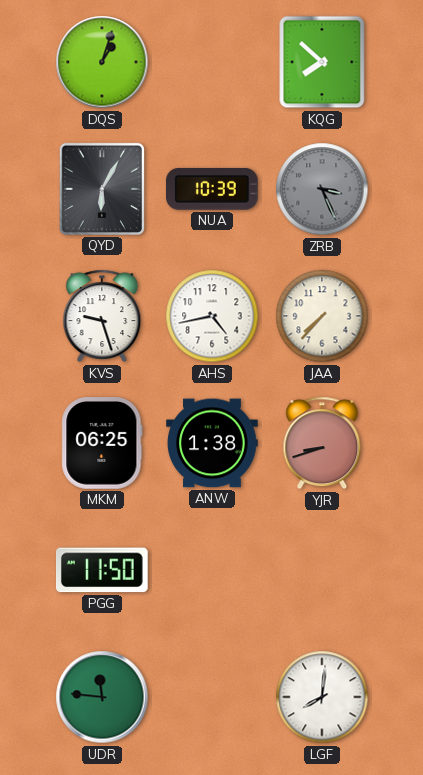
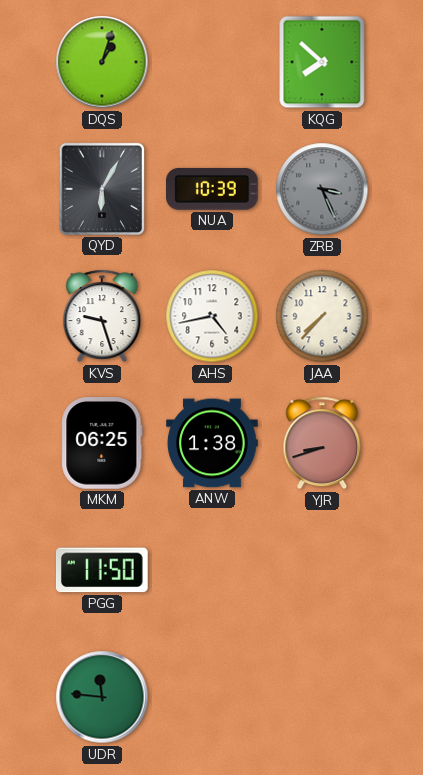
LGF: 8:01 -> none
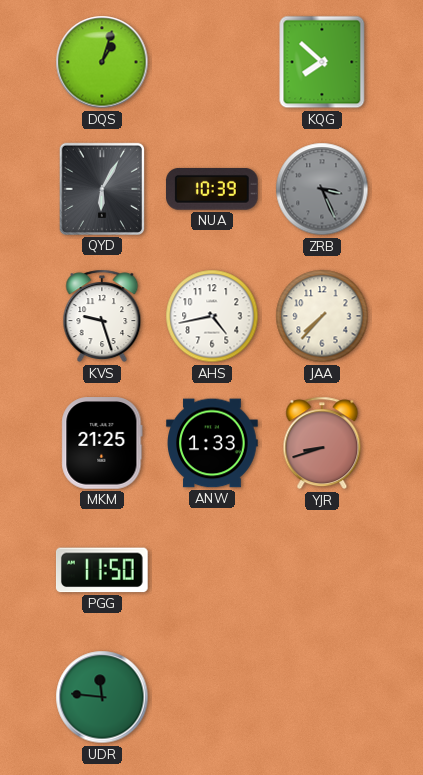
MKM: 06:25 -> 21:25
ANW: 1:38 -> 1:33
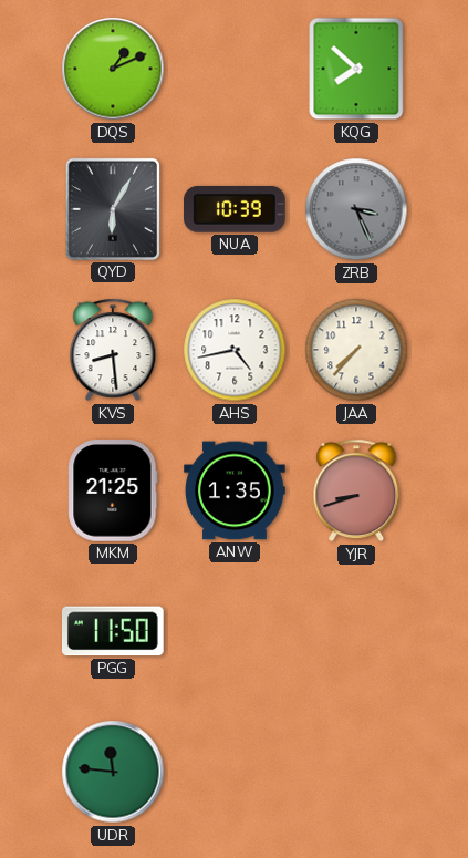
DQS: 1:03 -> 1:11
KVS: 9:27 -> 8:29
ANW: 1:33 -> 1:35
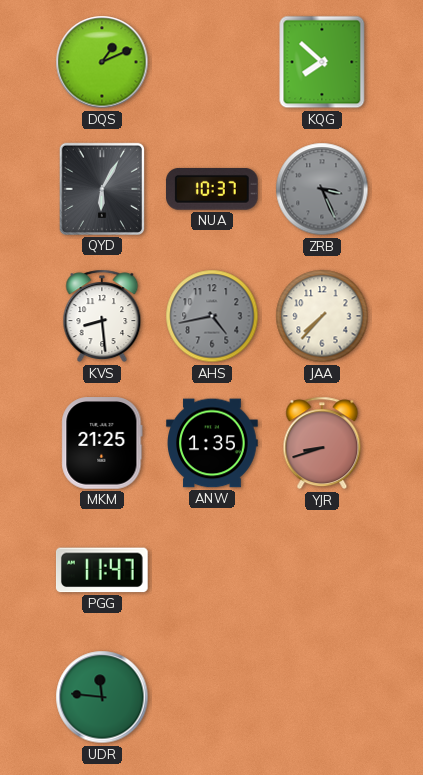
NUA: 10:39 -> 10:37
AHS dial: white -> grey
PGG: 11:50 -> 11:47
